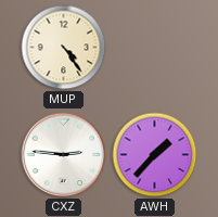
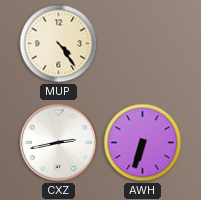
CXZ: 2:46 -> 2:43
AWH: 1:37 -> 6:33
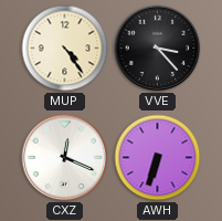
VVE: none -> 3:23
CXZ: 2:43 -> 12:19
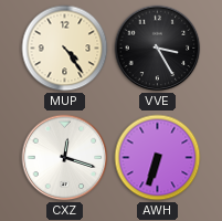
VVE: 3:23 -> 3:25
CXZ: 12:19 -> 12:18
